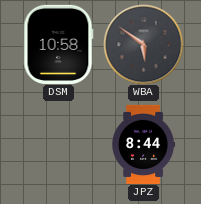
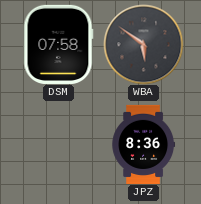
DSM: 10:58 -> 07:58
JPZ: 8:44 -> 8:36
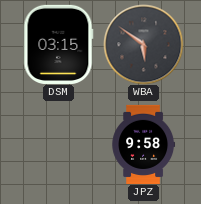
DSM: 07:58 -> 03:15
JPZ: 8:36 -> 9:58
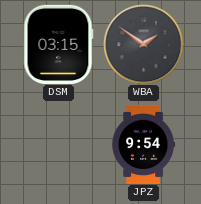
WBA: 5:51 -> 1:51
JPZ: 9:58 -> 9:54
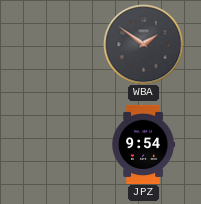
DSM: 03:15 -> none
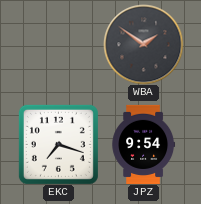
EKC: none -> 7:18
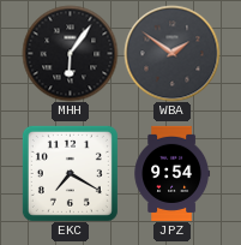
MHH: none -> 6:06
EKC: 7:18 -> 7:20
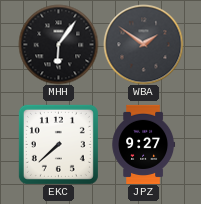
EKC: 7:20 -> 7:38
JPZ: 9:54 -> 9:27
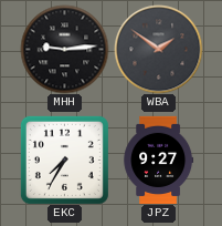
MHH: 6:06 -> 9:14
EKC: 7:38 -> 7:35
